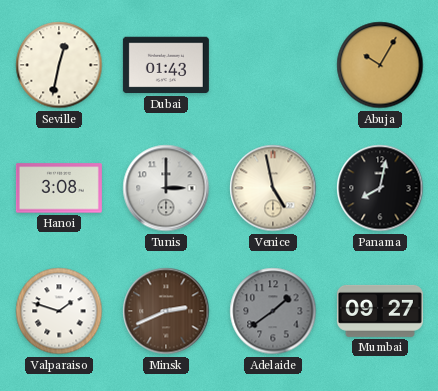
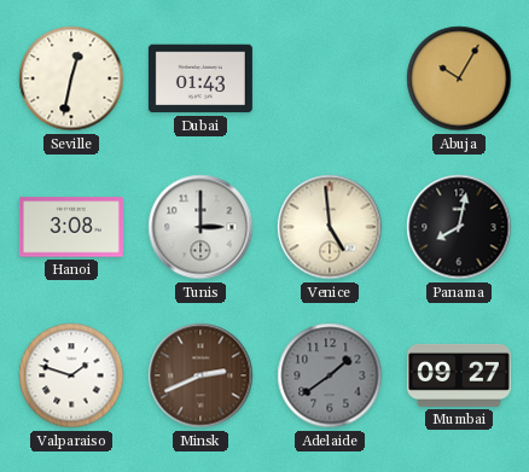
Venice: 4:58 -> 4:59
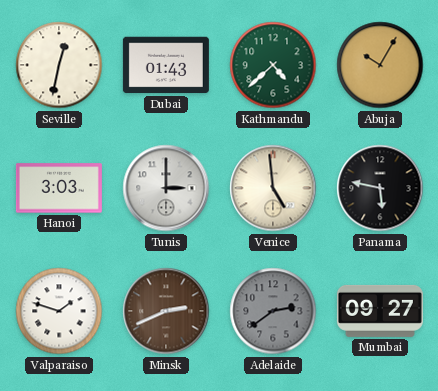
Kathmandu: none -> 4:38
Hanoi: 3:08 -> 3:03
Panama: 8:02 -> 5:47
Adelaide: 1:39 -> 2:39
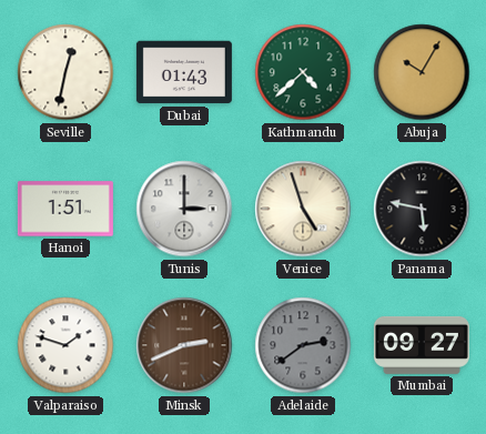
Hanoi: 3:03 -> 1:51
Venice: 4:59 -> 4:57
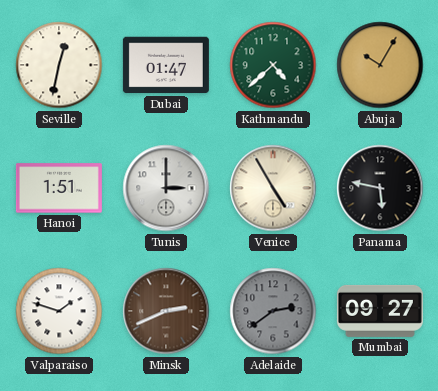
Dubai: 01:43 -> 01:47
Venice: 4:57 -> 4:55
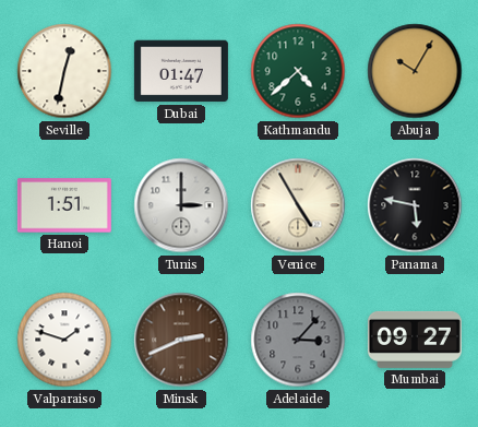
Adelaide: 2:39 -> 3:07
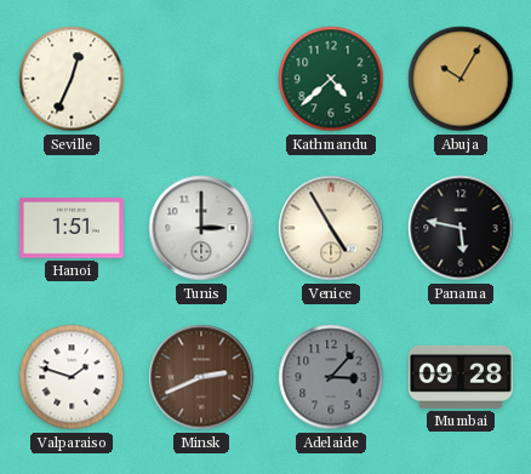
Seville: 12:32 -> 12:34
Dubai: 01:47 -> none
Mumbai: 09:27 -> 09:28
